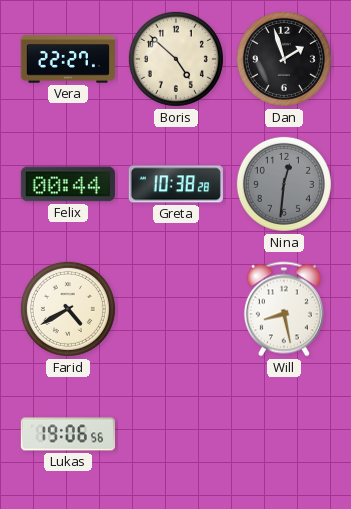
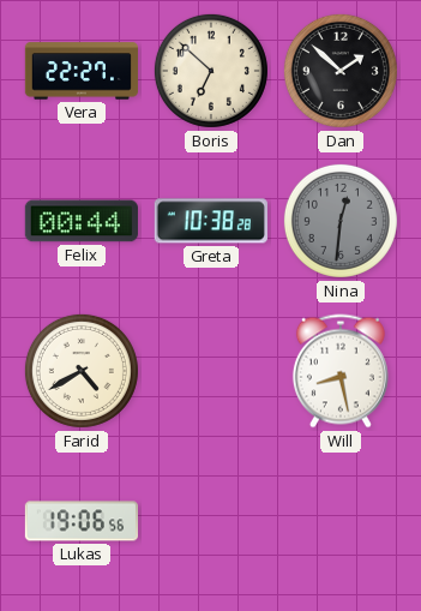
Boris: 4:52 -> 6:52
Dan: 1:57 -> 1:52
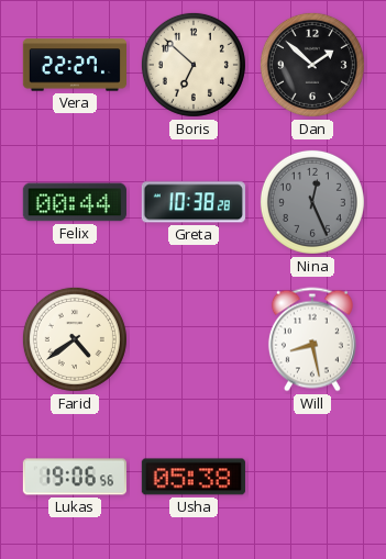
Nina: 12:31 -> 12:26
Farid: 4:40 -> 4:39
Usha: none -> 05:38
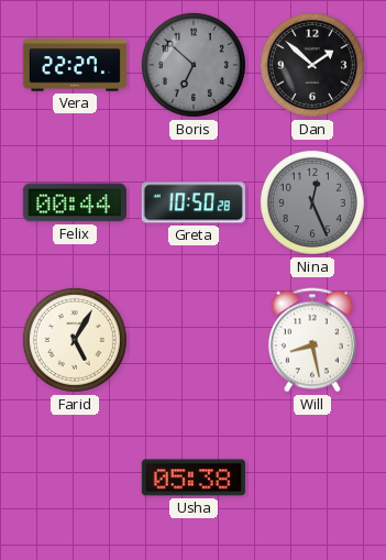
Boris dial: cream -> grey
Greta: 10:38 -> 10:50
Farid: 4:39 -> 5:05
Lukas: 19:06 -> none
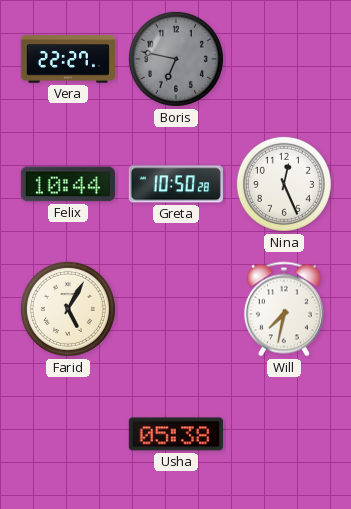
Boris: 6:52 -> 6:47
Dan: 1:52 -> none
Felix: 00:44 -> 10:44
Nina dial: grey -> white
Will: 8:28 -> 7:32
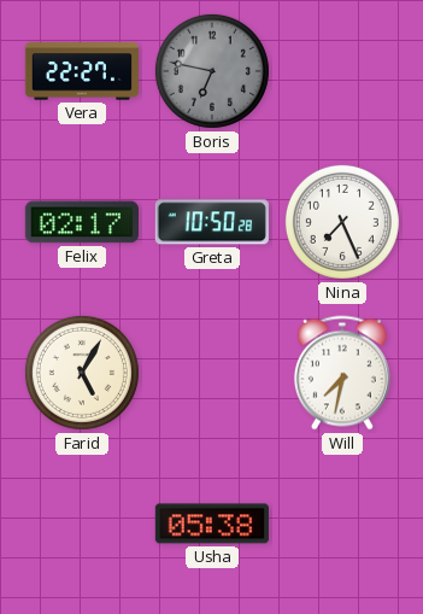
Felix: 10:44 -> 02:17
Nina: 12:26 -> 7:26
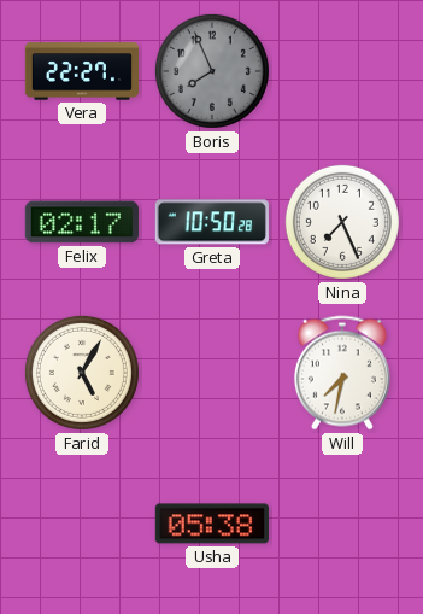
Boris: 6:47 -> 7:56
